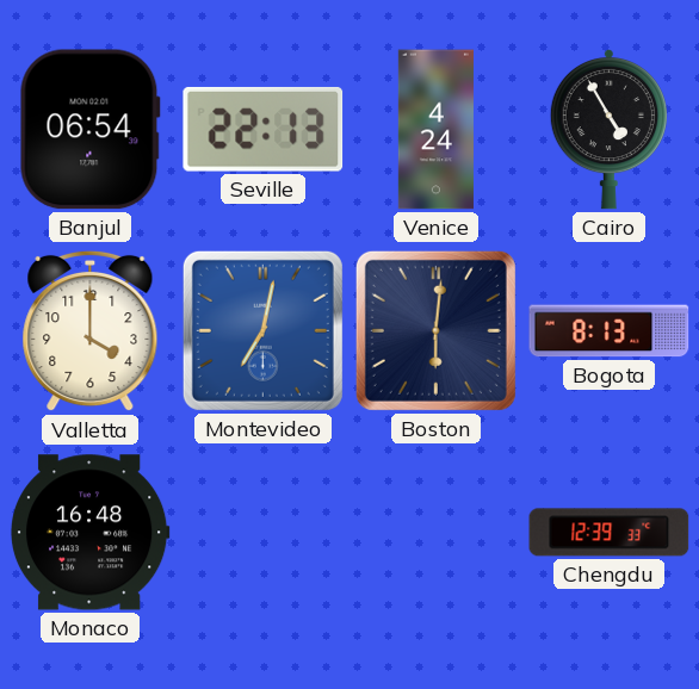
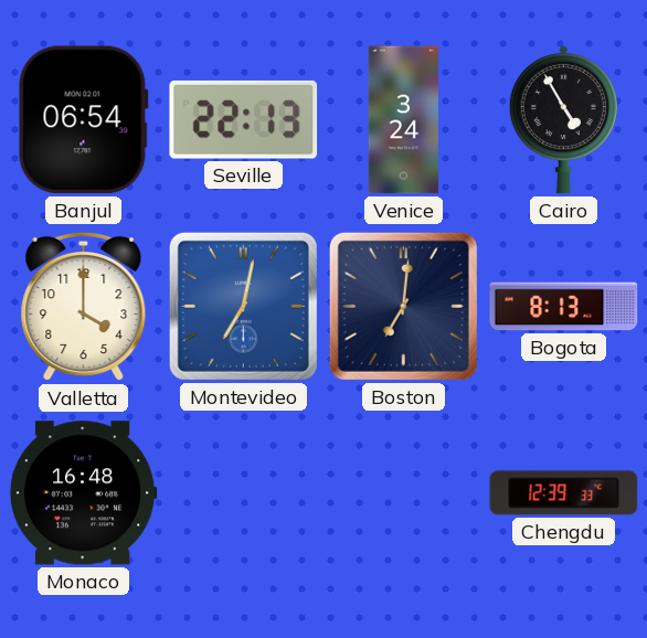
Venice: 4:24 -> 3:24
Boston: 6:01 -> 7:01
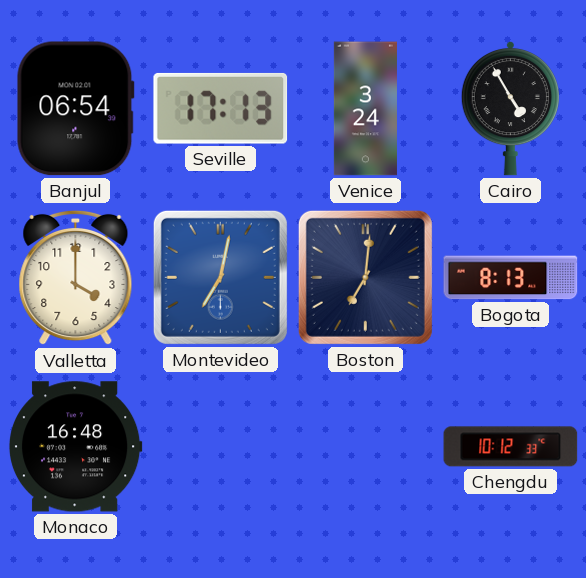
Seville: 22:13 -> 17:13
Chengdu: 12:39 -> 10:12
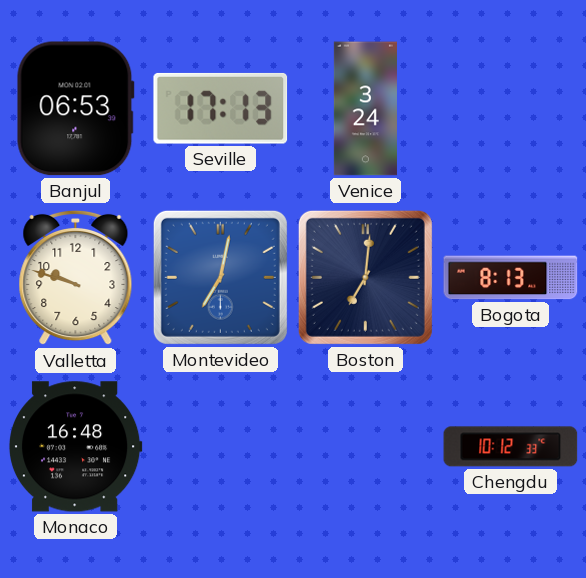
Banjul: 06:54 -> 06:53
Cairo: 4:55 -> none
Valletta: 4:00 -> 9:48
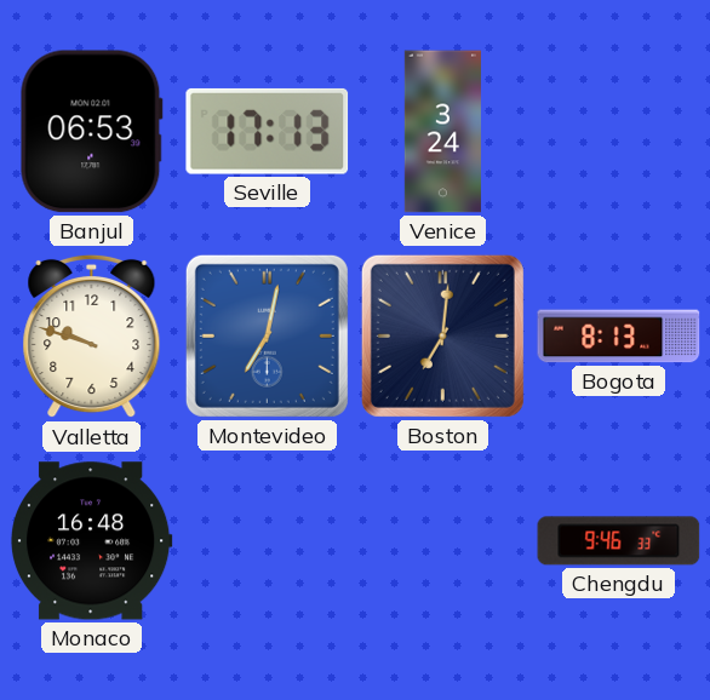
Chengdu: 10:12 -> 9:46
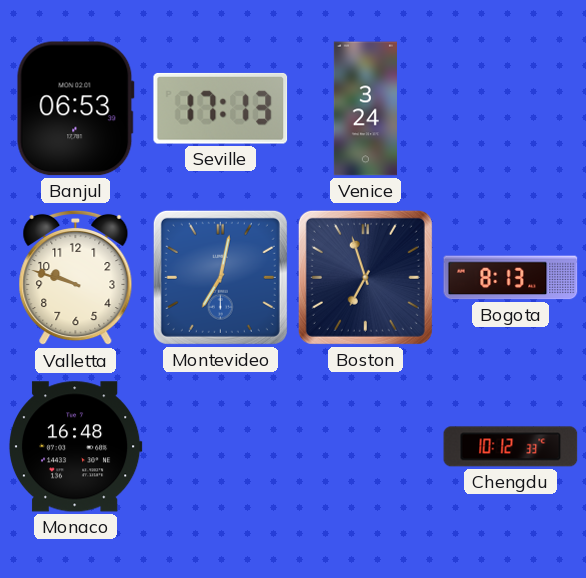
Boston: 7:01 -> 6:57
Chengdu: 9:46 -> 10:12
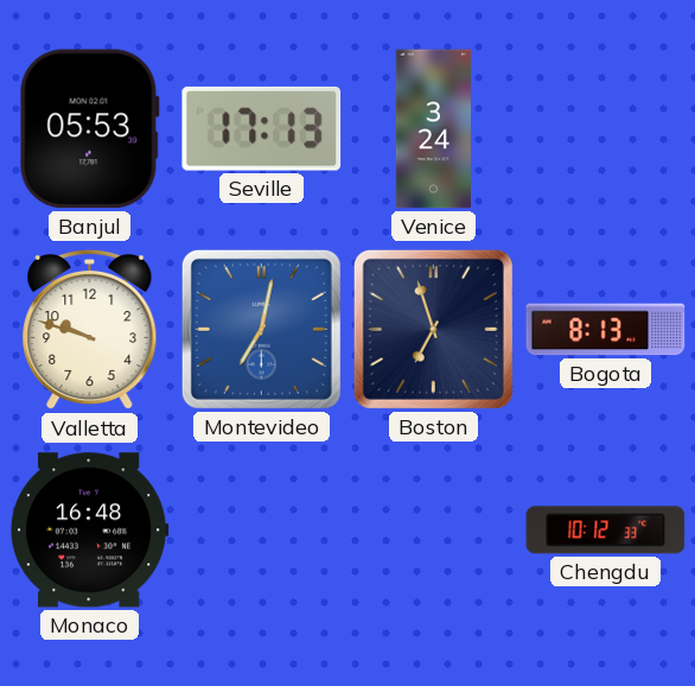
Banjul: 06:53 -> 05:53
